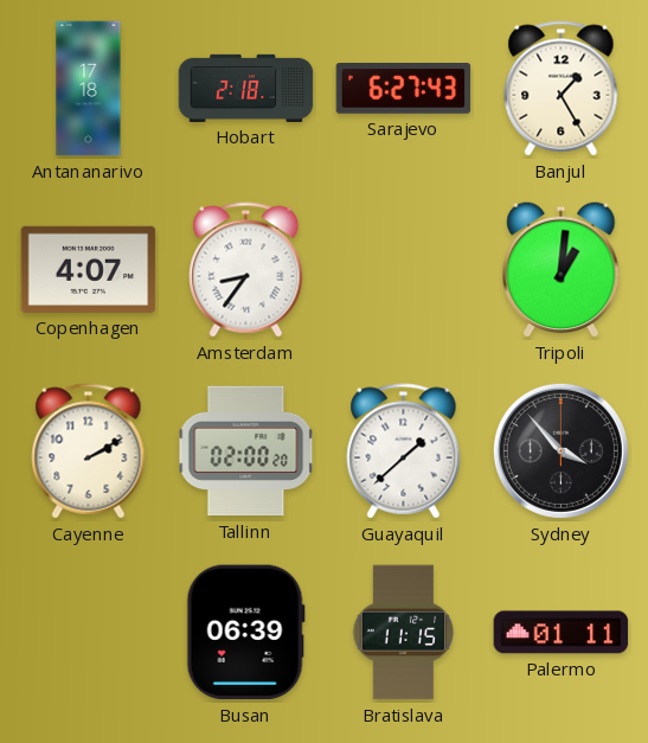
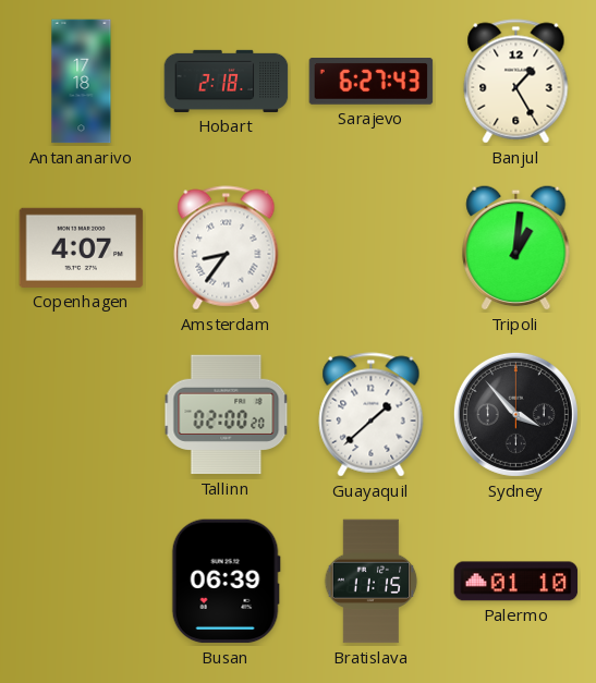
Cayenne: 2:10 -> none
Palermo: 01:11 -> 01:10
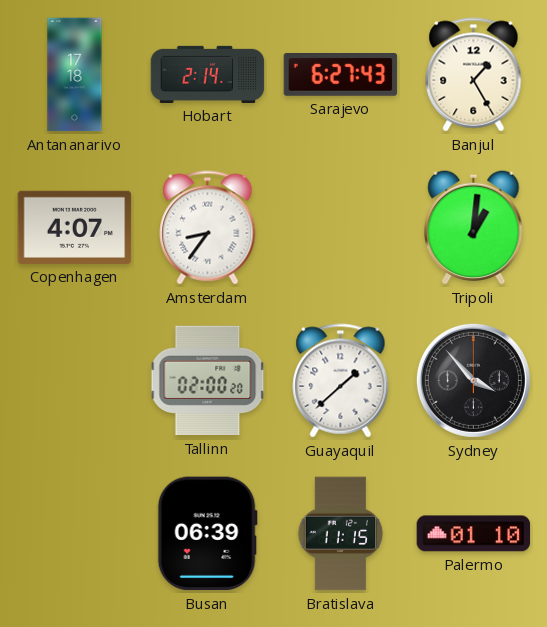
Hobart: 2:18 -> 2:14
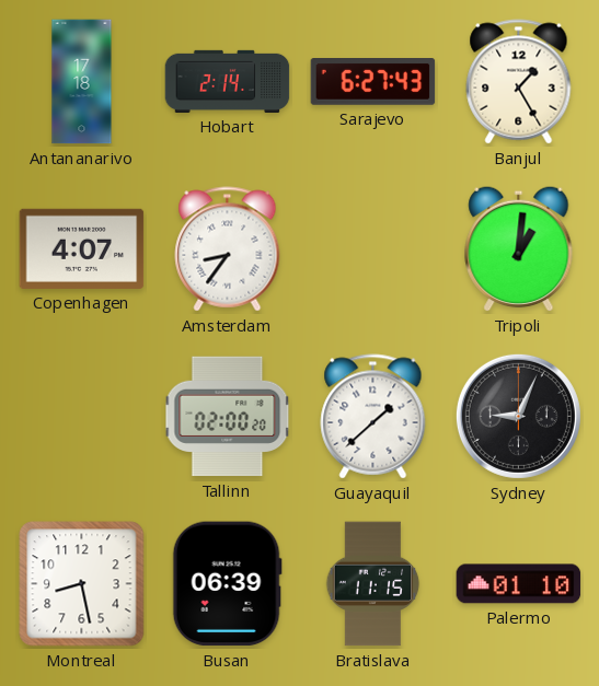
Sydney: 3:53 -> 9:04
Montreal: none -> 8:28
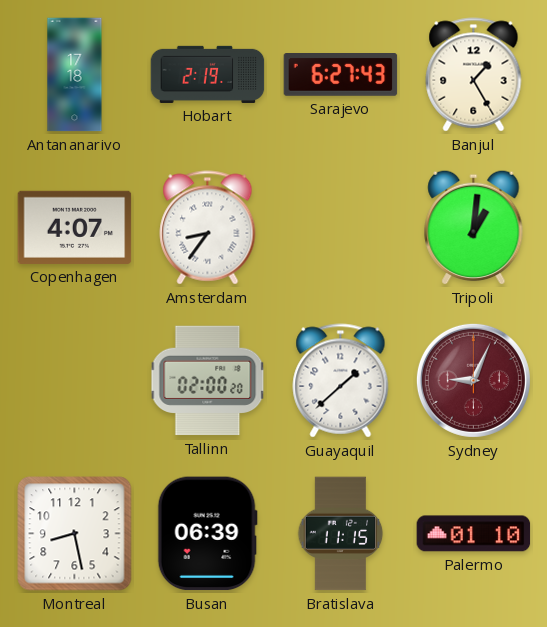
Hobart: 2:14 -> 2:19
Sydney dial: black -> burgundy
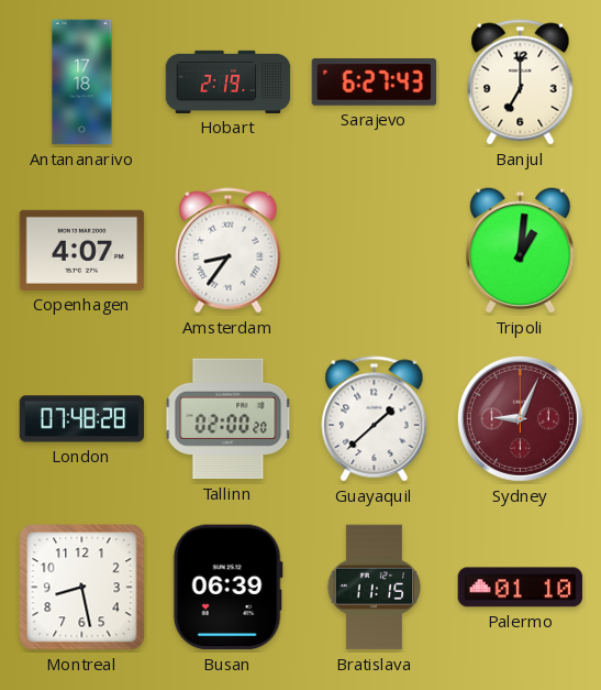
Banjul: 1:25 -> 7:00
London: none -> 07:48
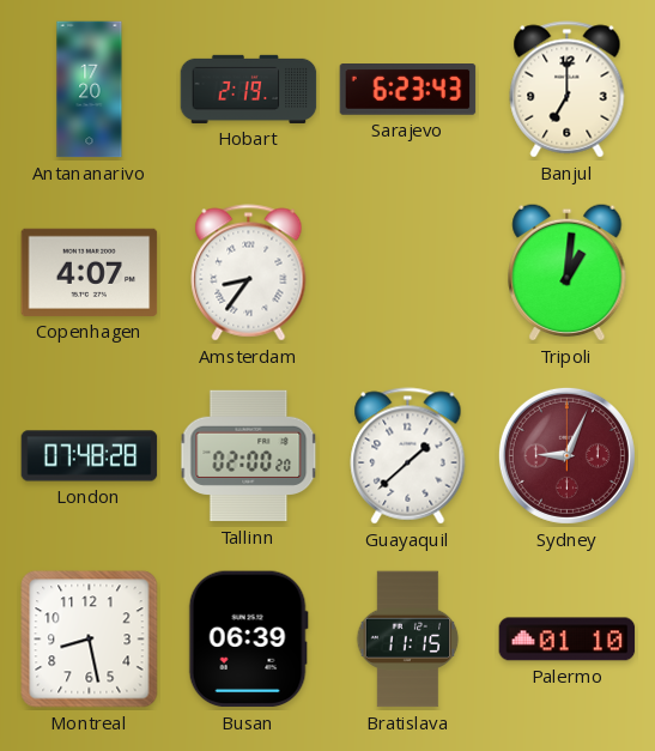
Antananarivo: 17:18 -> 17:20
Sarajevo: 6:27 -> 6:23
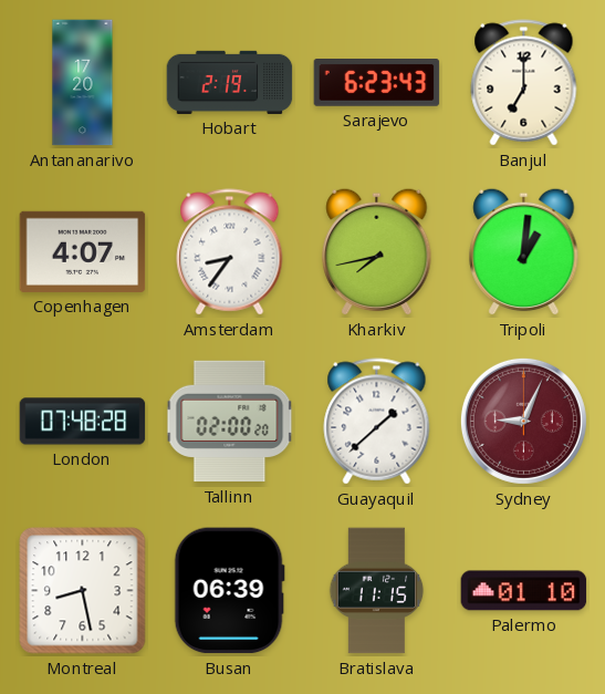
Kharkiv: none -> 7:43
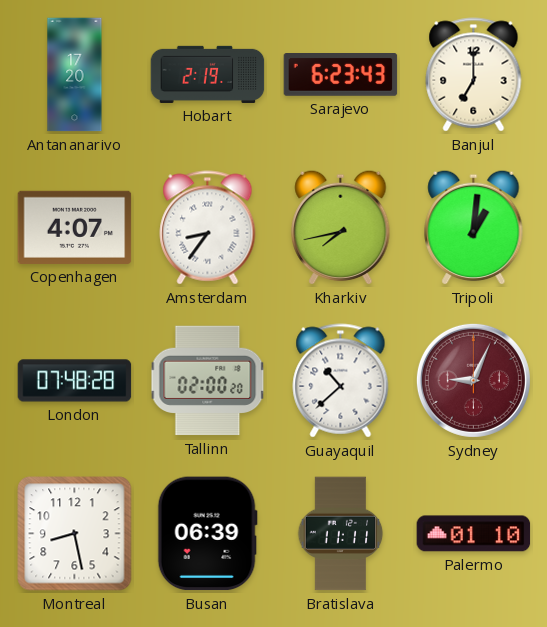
Guayaquil: 1:38 -> 10:38
Bratislava: 11:15 -> 11:11
